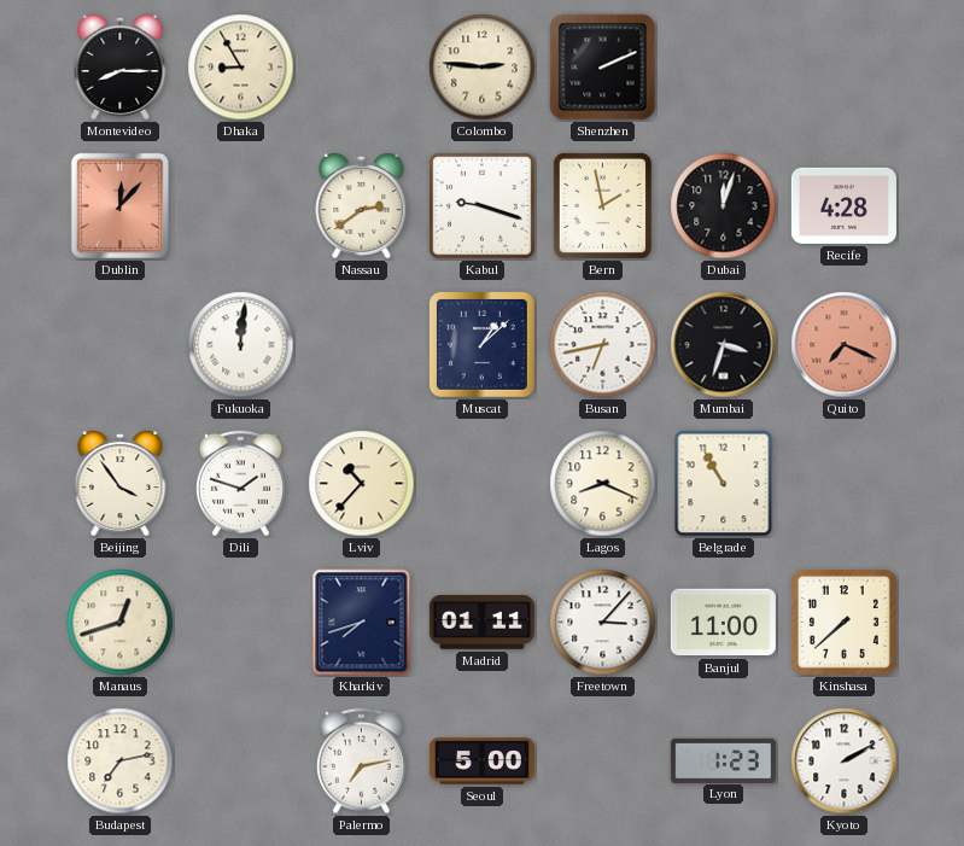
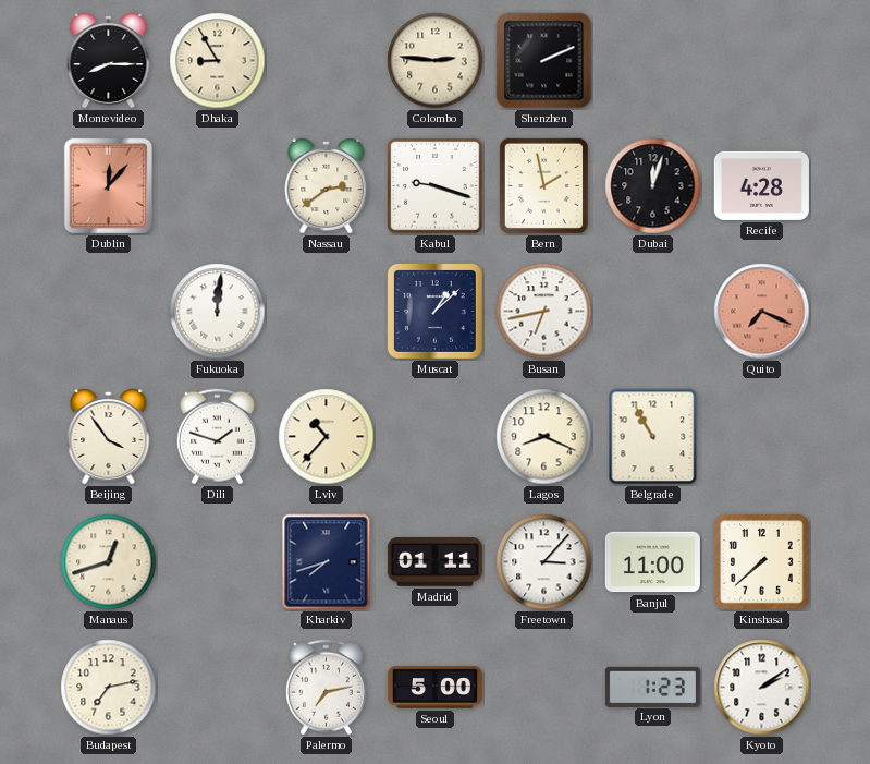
Mumbai: 3:33 -> none
Kyoto: 2:10 -> 2:09
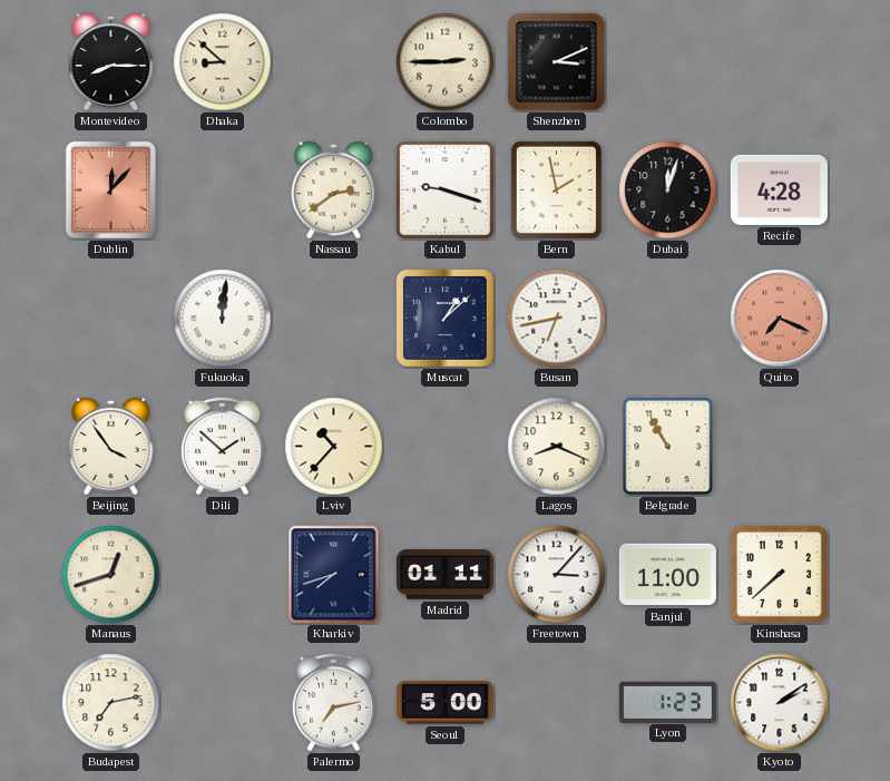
Dhaka: 8:55 -> 8:52
Colombo: 2:46 -> 2:45
Shenzhen: 2:11 -> 3:11
Dili: 1:48 -> 1:52
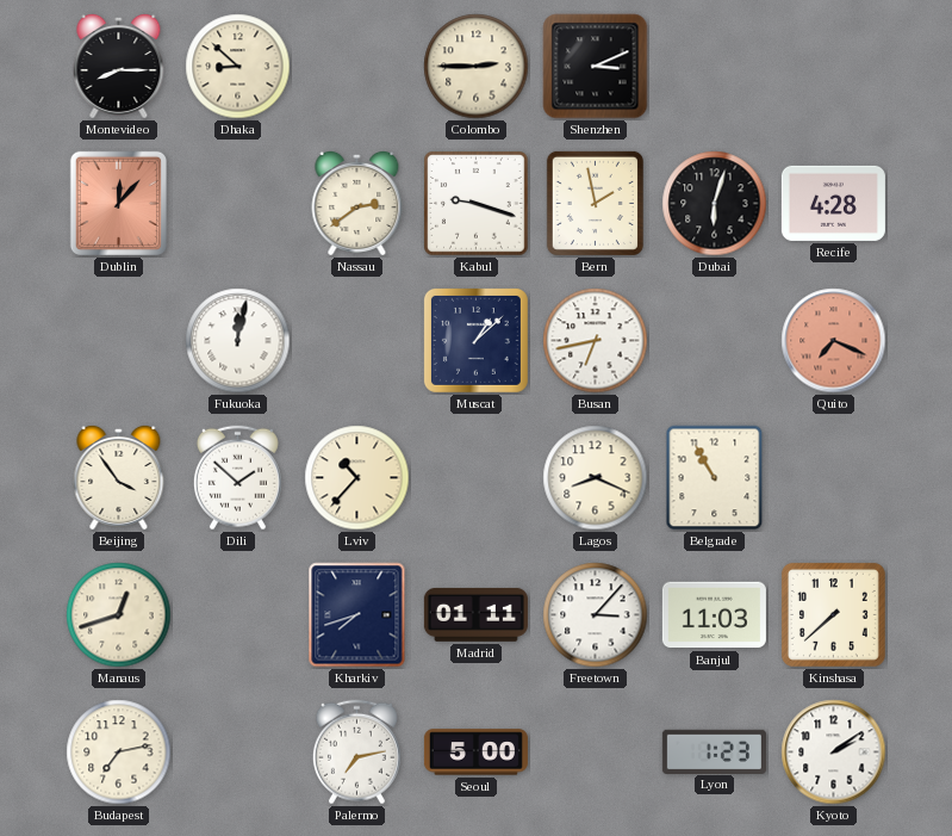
Dubai: 12:03 -> 6:03
Fukuoka: 12:01 -> 12:02
Banjul: 11:00 -> 11:03
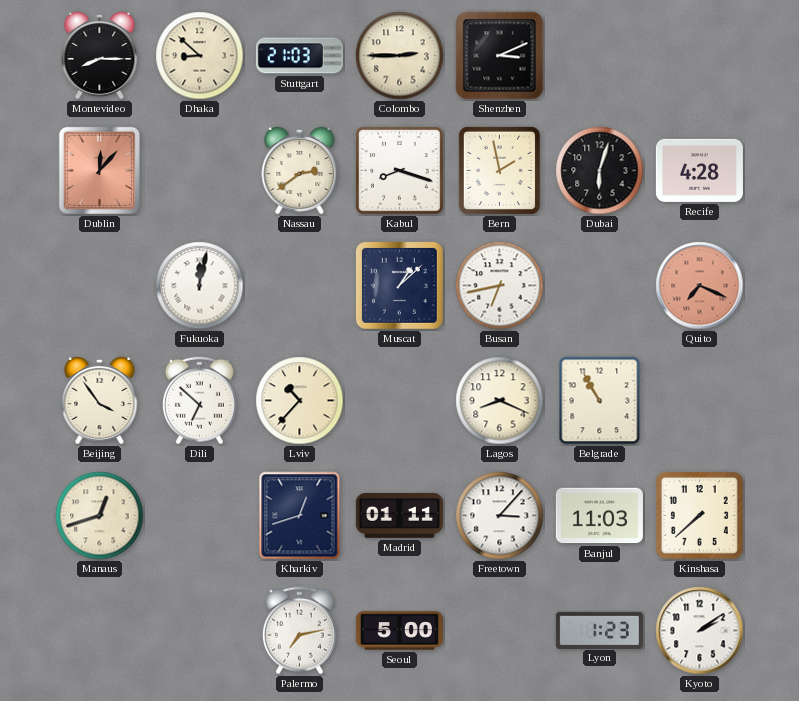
Stuttgart: none -> 21:03
Kabul: 9:18 -> 8:18
Dili: 1:52 -> 6:52
Kharkiv: 7:42 -> 12:42
Budapest: 7:13 -> none
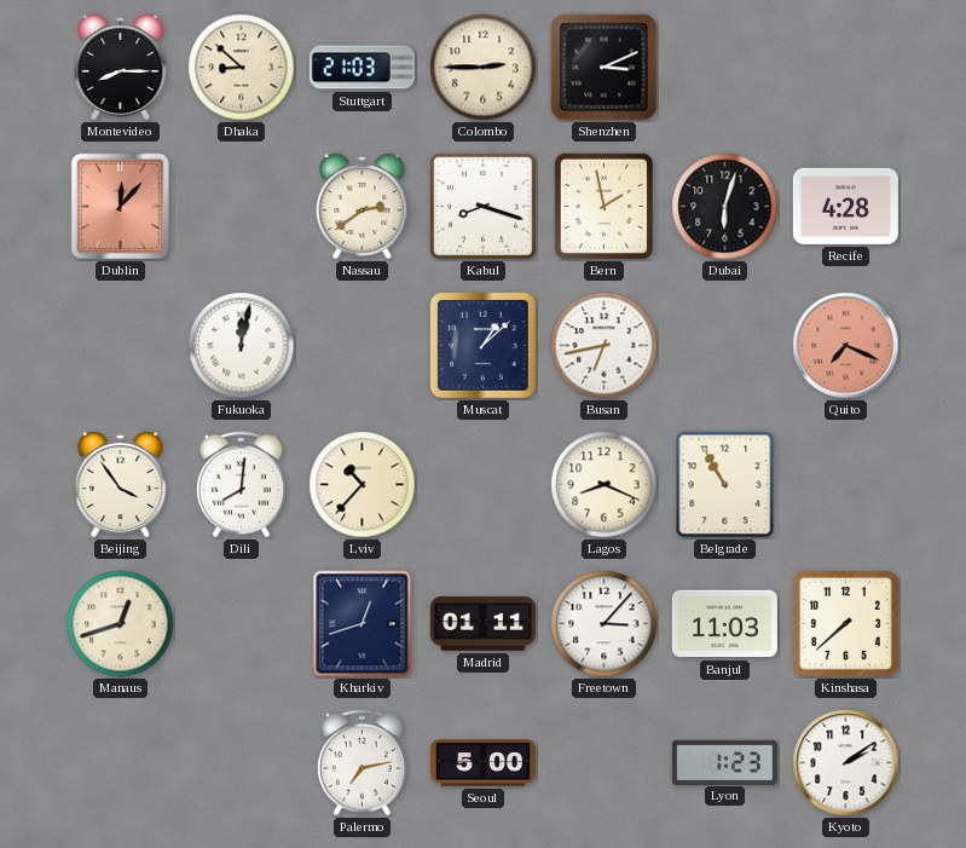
Dili: 6:52 -> 8:01
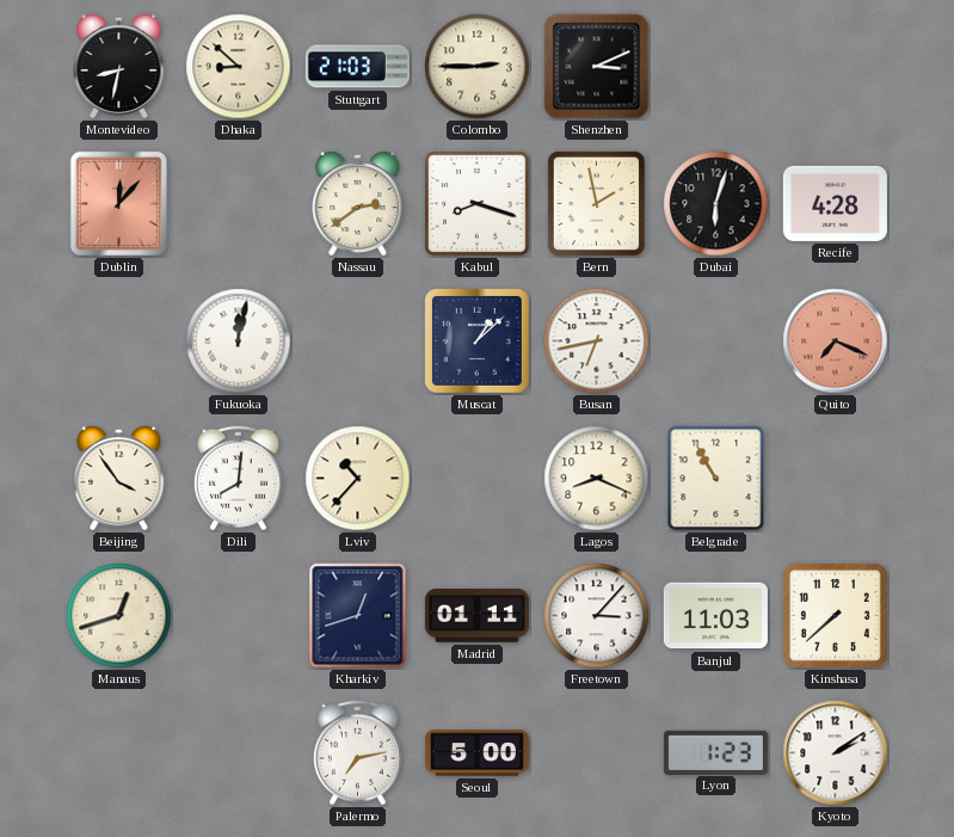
Montevideo: 8:15 -> 8:32
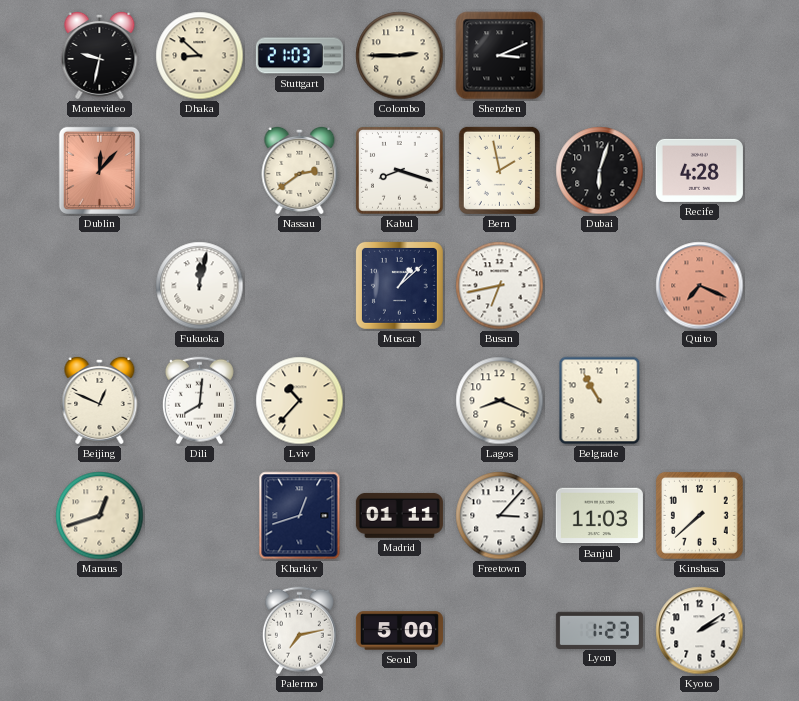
Montevideo: 8:32 -> 9:32
Beijing: 3:54 -> 12:49
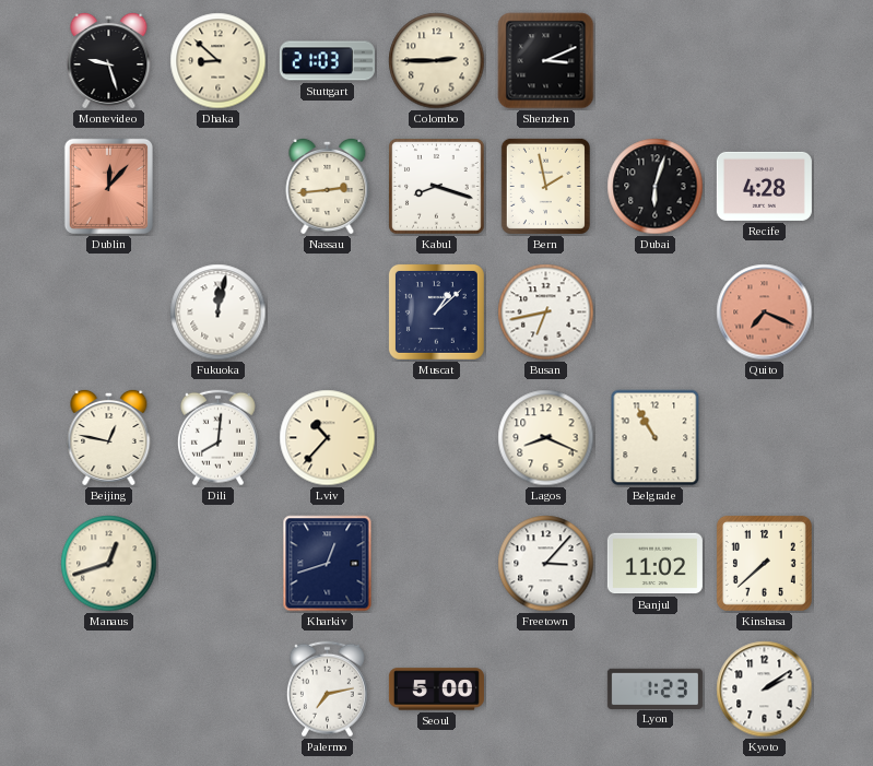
Montevideo: 9:32 -> 9:27
Nassau: 2:39 -> 2:44
Beijing: 12:49 -> 12:47
Madrid: 01:11 -> none
Banjul: 11:03 -> 11:02
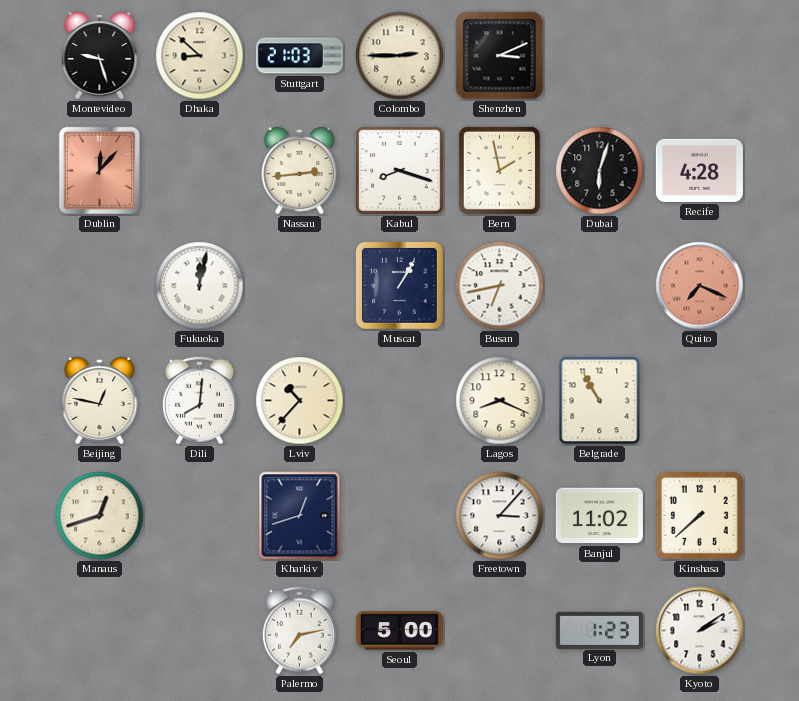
Muscat: 1:08 -> 1:05
